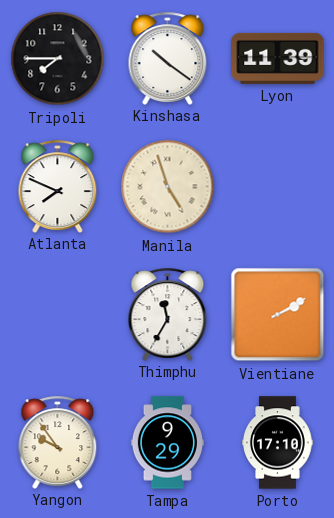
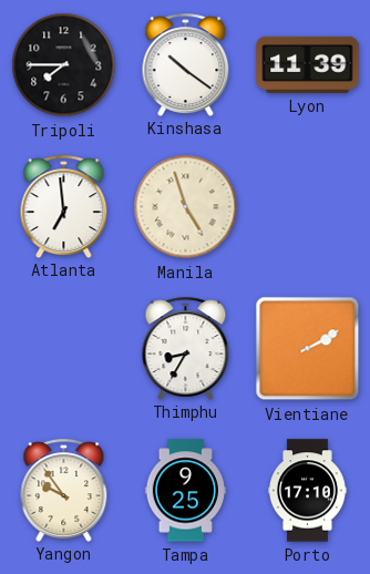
Atlanta: 7:49 -> 6:59
Thimphu: 11:35 -> 8:35
Tampa: 9:29 -> 9:25
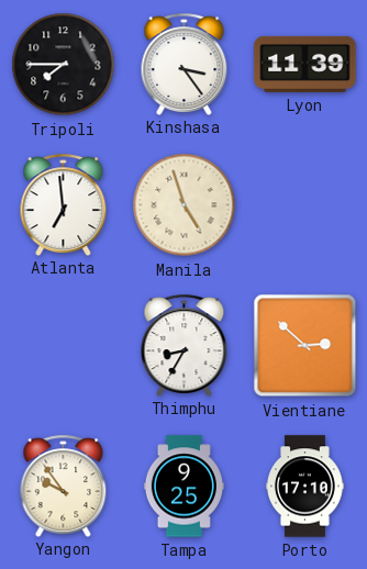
Kinshasa: 10:21 -> 3:24
Vientiane: 2:10 -> 2:52
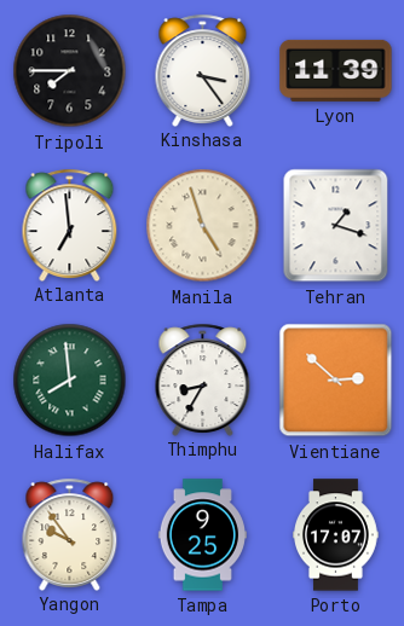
Tehran: none -> 1:18
Halifax: none -> 7:59
Porto: 17:10 -> 17:07
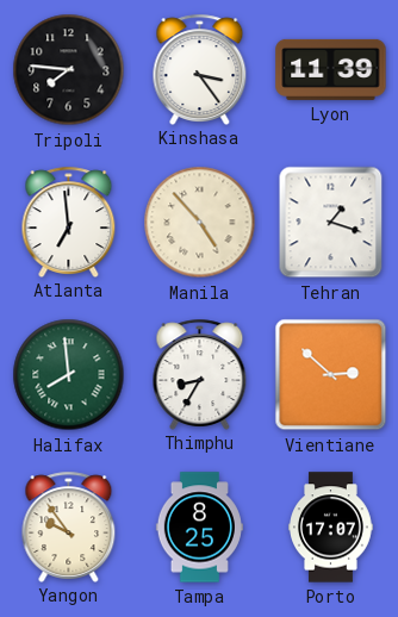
Tripoli: 7:45 -> 7:46
Manila: 4:57 -> 4:53
Tampa: 9:25 -> 8:25
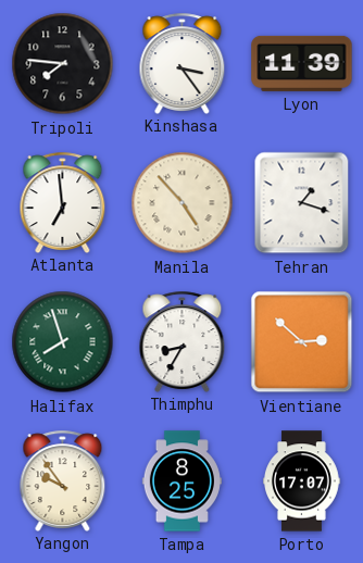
Halifax: 7:59 -> 7:57
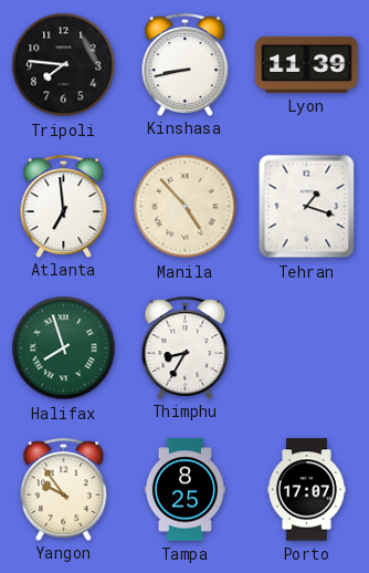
Kinshasa: 3:24 -> 8:43
Vientiane: 2:52 -> none
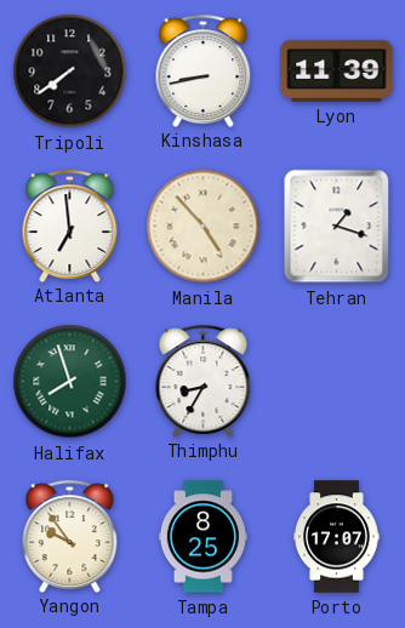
Tripoli: 7:46 -> 7:39
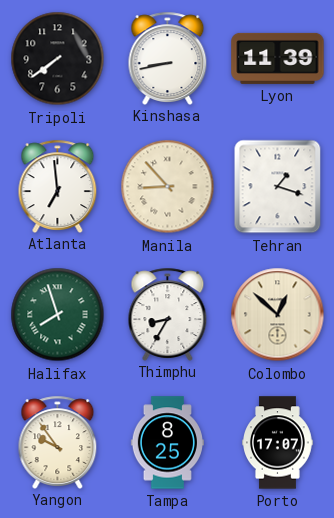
Manila: 4:53 -> 8:53
Colombo: none -> 12:52
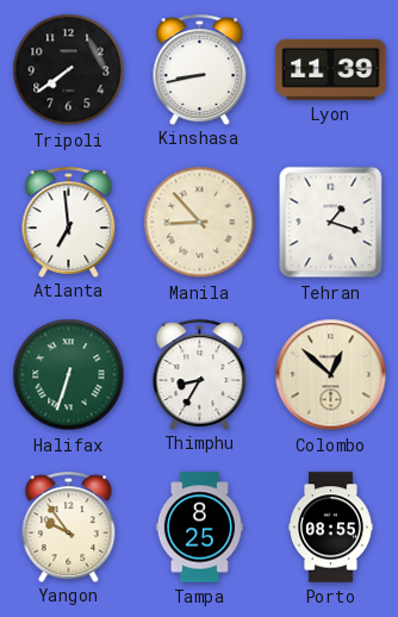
Halifax: 7:57 -> 6:33
Porto: 17:07 -> 08:55
